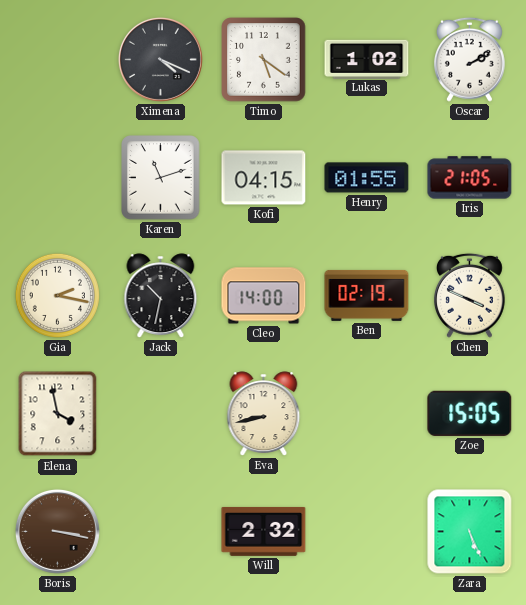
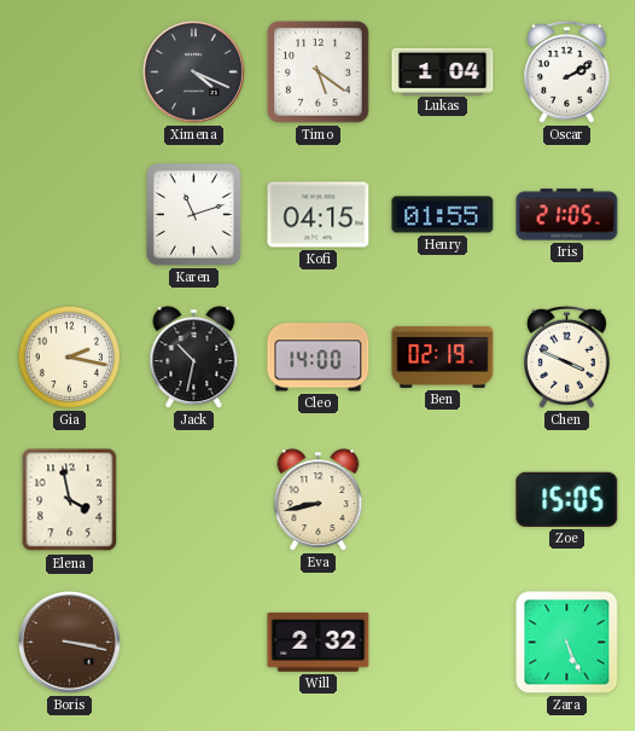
Lukas: 1:02 -> 1:04
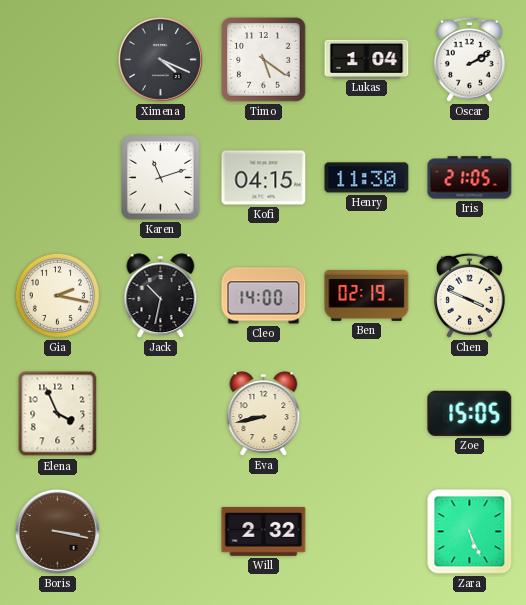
Henry: 01:55 -> 11:30
Elena: 3:58 -> 3:56
